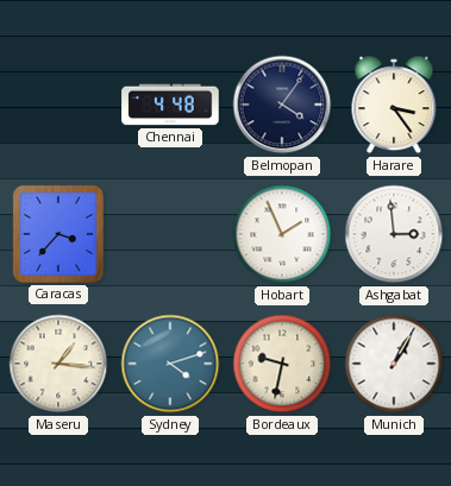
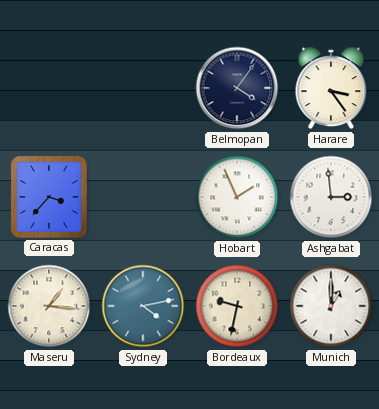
Chennai: 4:48 -> none
Sydney: 4:12 -> 4:13
Munich: 1:05 -> 1:00
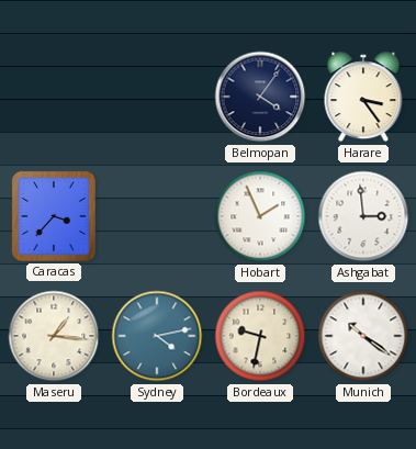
Munich: 1:00 -> 10:21
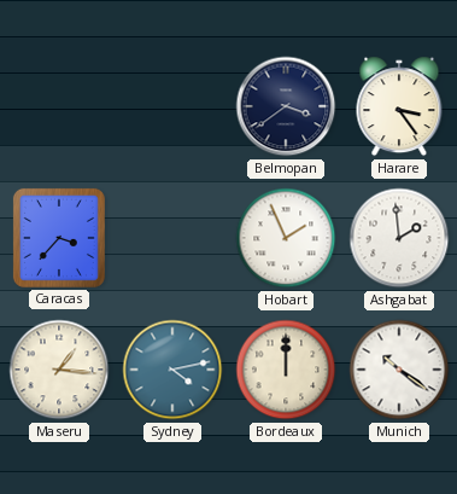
Belmopan: 4:06 -> 3:39
Ashgabat: 2:59 -> 1:59
Bordeaux: 9:32 -> 12:00
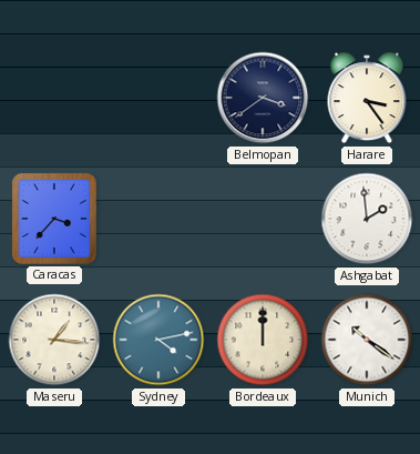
Hobart: 1:56 -> none
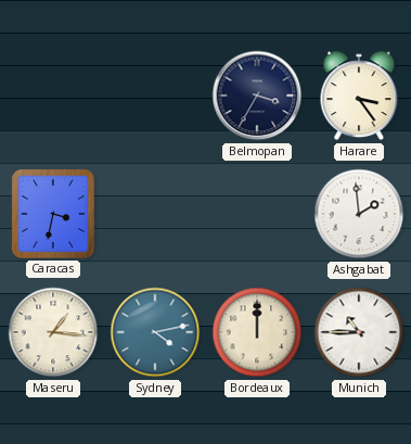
Belmopan: 3:39 -> 3:35
Caracas: 3:37 -> 3:32
Munich: 10:21 -> 10:45
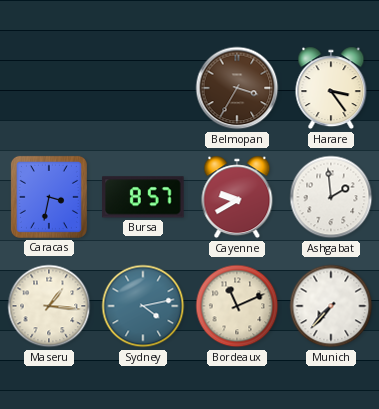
Belmopan dial: navy -> brown
Bursa: none -> 8:57
Cayenne: none -> 9:40
Bordeaux: 12:00 -> 11:11
Munich: 10:45 -> 7:37
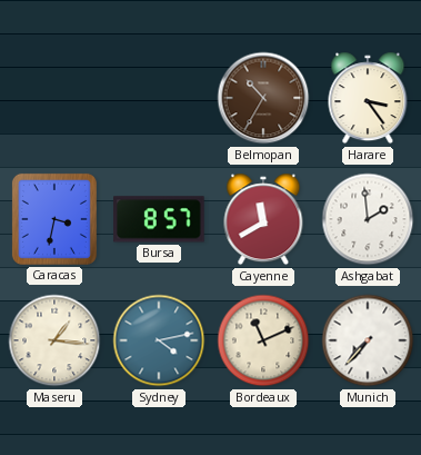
Belmopan: 3:35 -> 10:35
Cayenne: 9:40 -> 11:40
